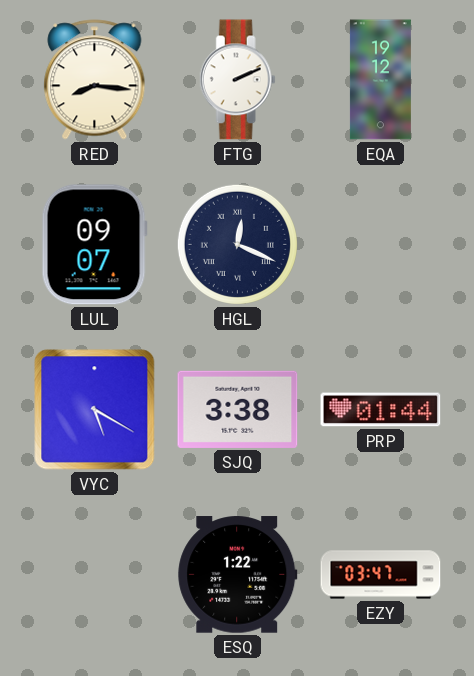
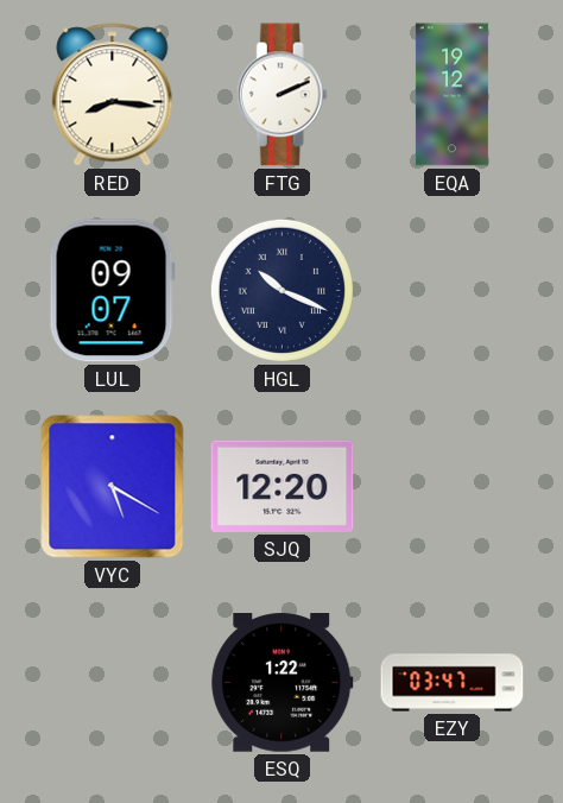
HGL: 12:19 -> 10:19
SJQ: 3:38 -> 12:20
PRP: 01:44 -> none
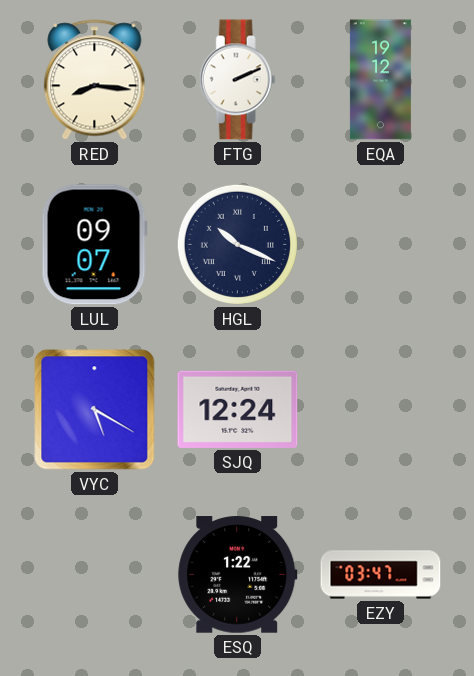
SJQ: 12:20 -> 12:24
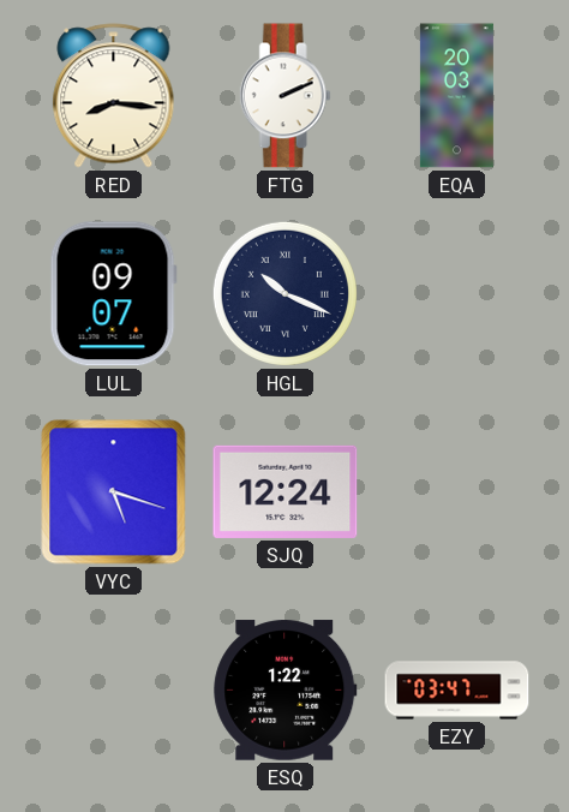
EQA: 19:12 -> 20:03
VYC: 5:20 -> 5:18
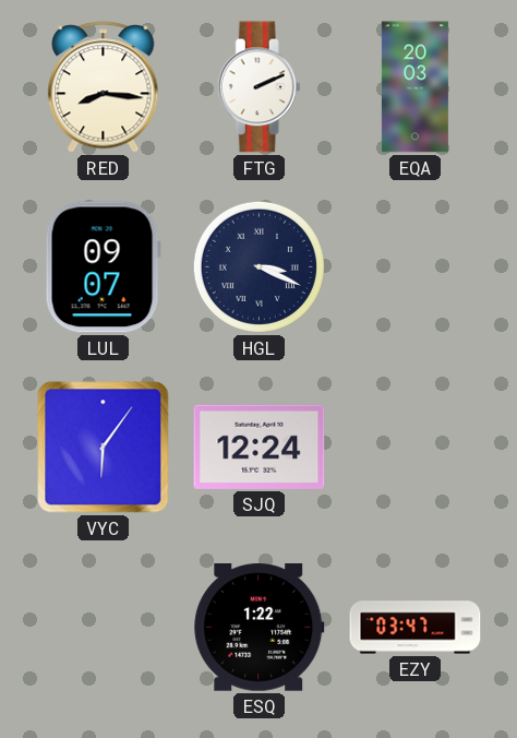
HGL: 10:19 -> 3:19
VYC: 5:18 -> 6:06
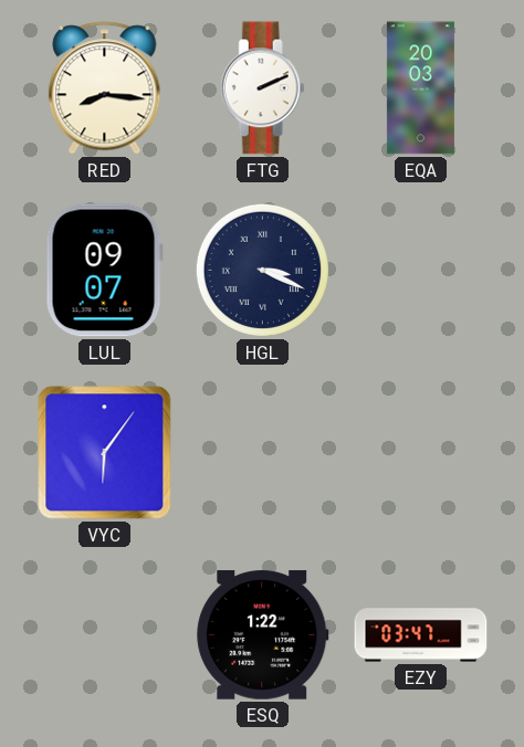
SJQ: 12:24 -> none
